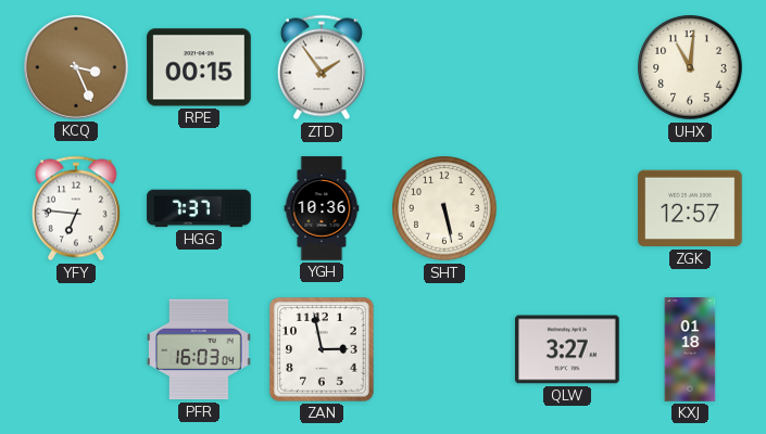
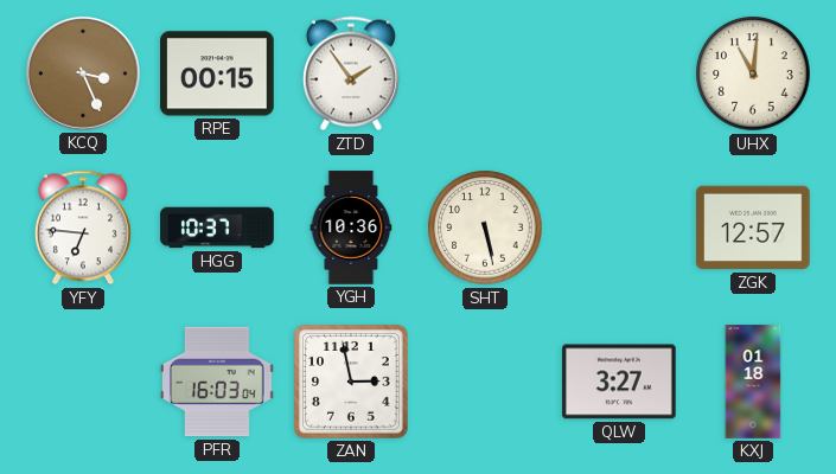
HGG: 7:37 -> 10:37
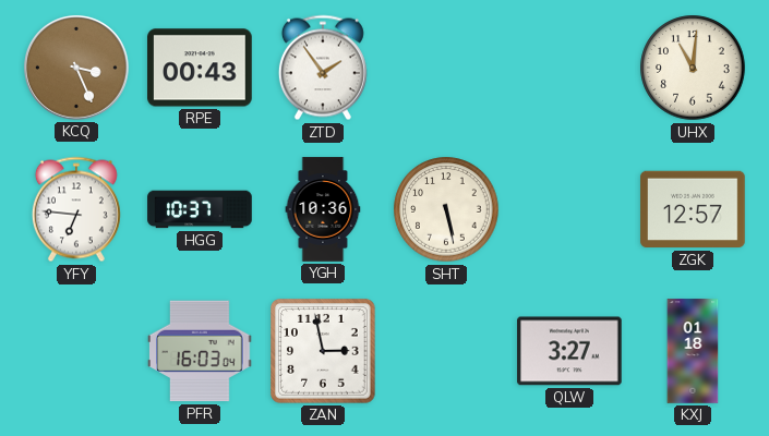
RPE: 00:15 -> 00:43
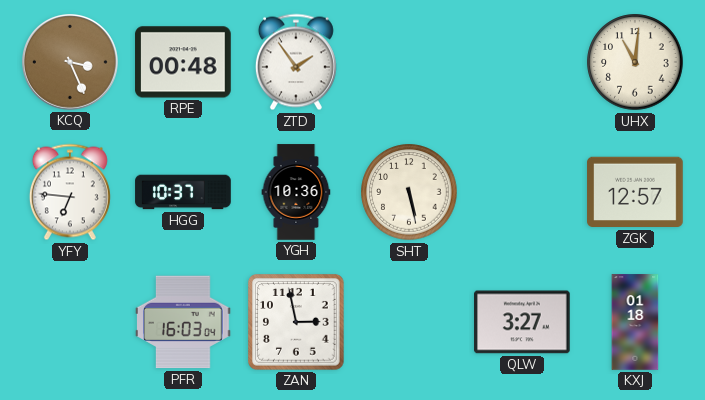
RPE: 00:43 -> 00:48
